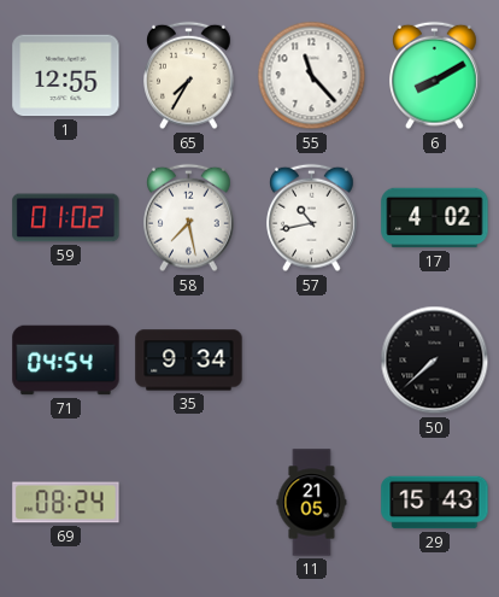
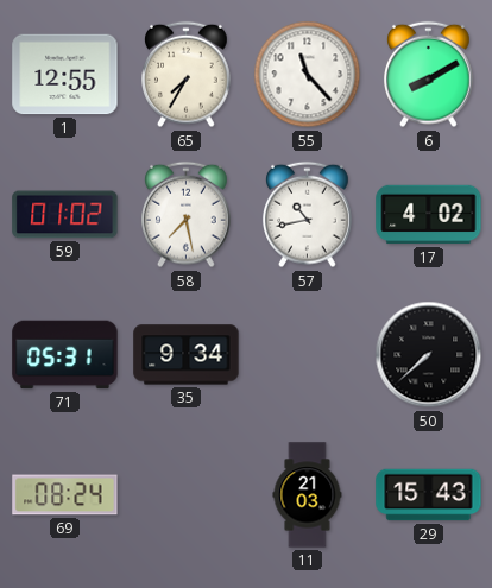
71: 04:54 -> 05:31
11: 21:05 -> 21:03
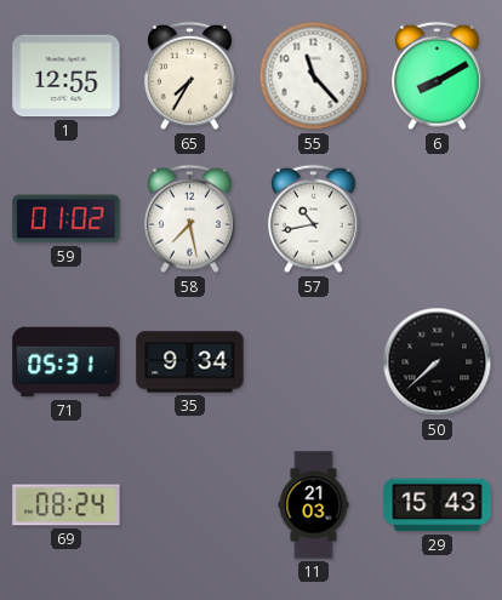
17: 4:02 -> none
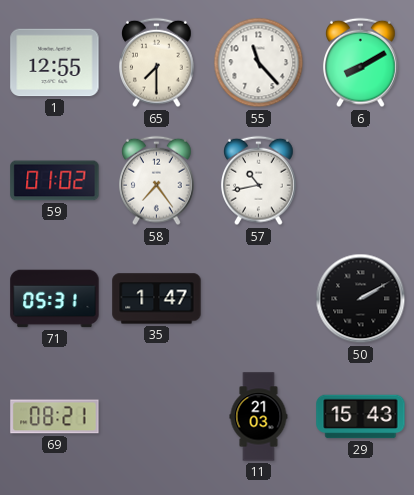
65: 7:35 -> 7:30
58: 7:28 -> 7:24
35: 9:34 -> 1:47
50: 7:38 -> 2:10
69: 08:24 -> 08:21
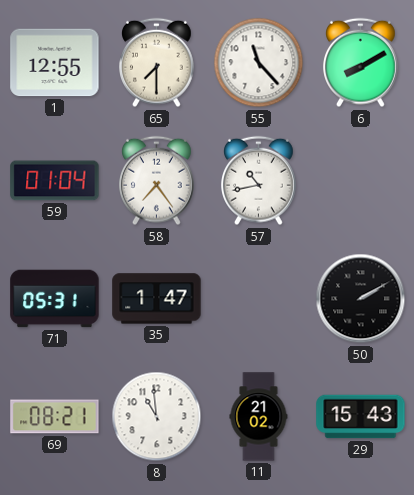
59: 01:02 -> 01:04
8: none -> 10:59
11: 21:03 -> 21:02
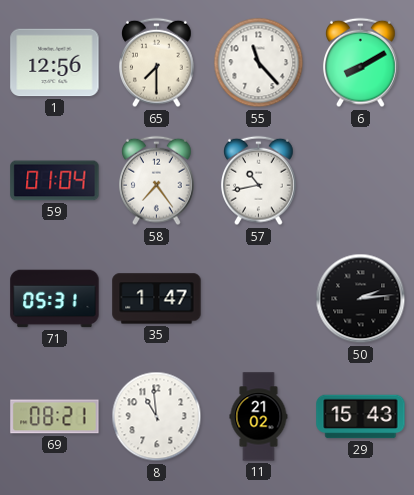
1: 12:55 -> 12:56
50: 2:10 -> 2:14
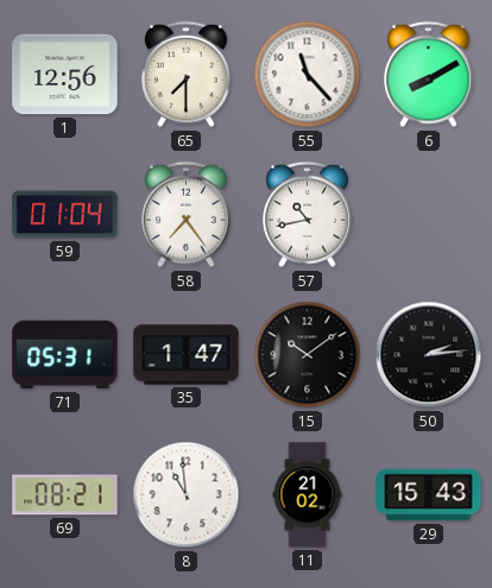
15: none -> 10:09
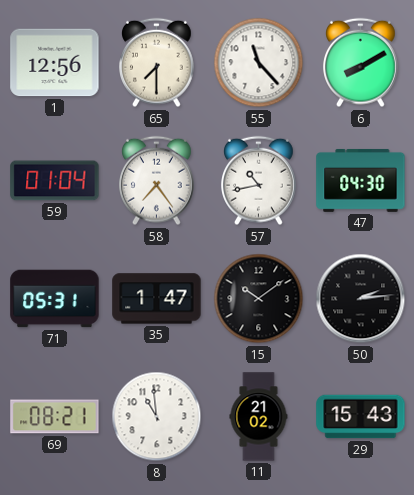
47: none -> 04:30
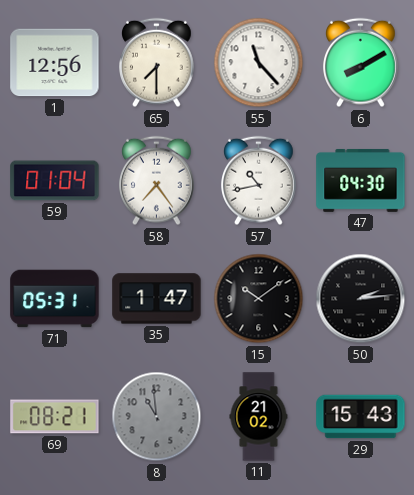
8 dial: white -> grey
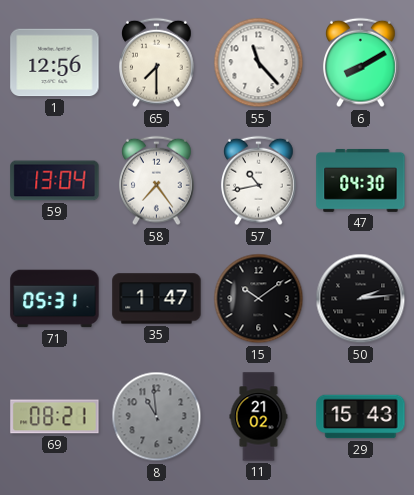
59: 01:04 -> 13:04
